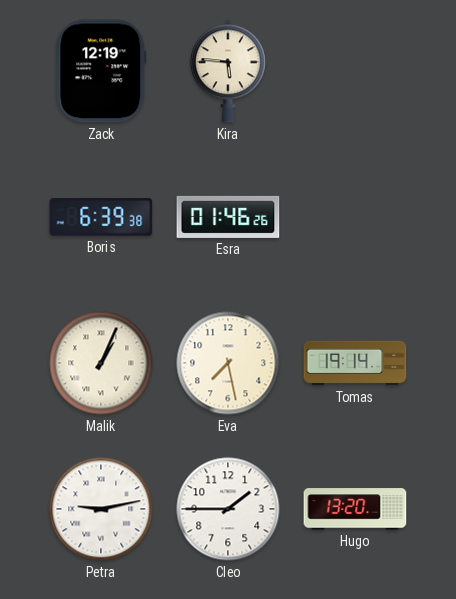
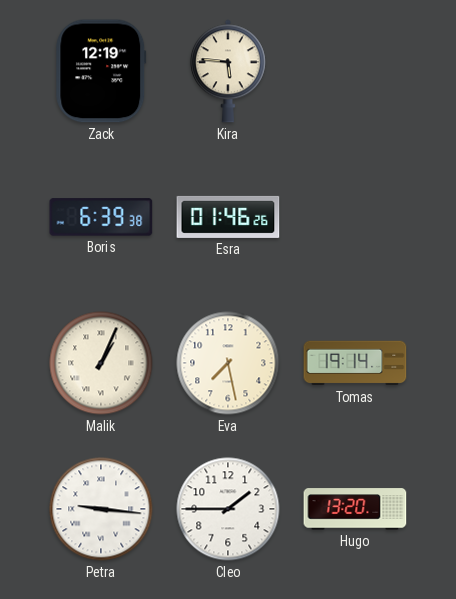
Petra: 9:13 -> 9:16
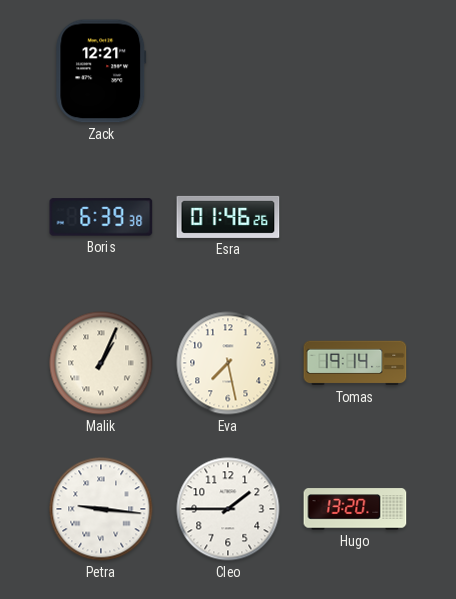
Zack: 12:19 -> 12:21
Kira: 5:46 -> none
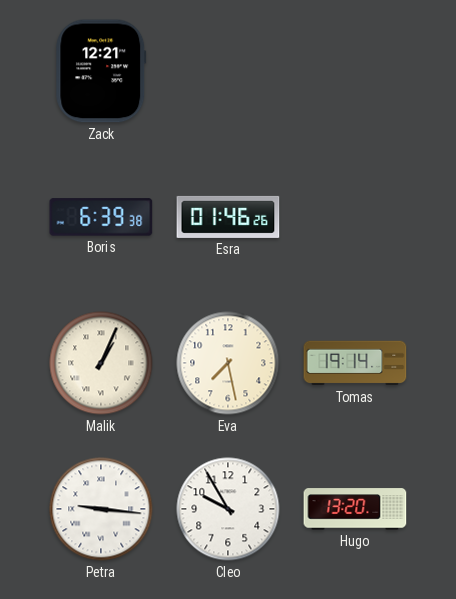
Cleo: 1:45 -> 9:55
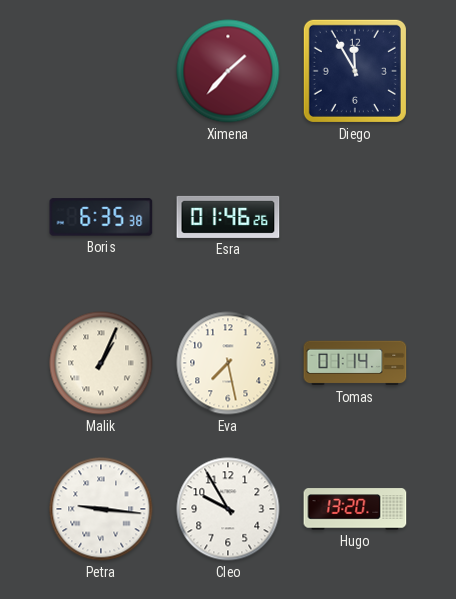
Zack: 12:21 -> none
Ximena: none -> 1:37
Diego: none -> 11:55
Boris: 6:39 -> 6:35
Tomas: 19:14 -> 01:14
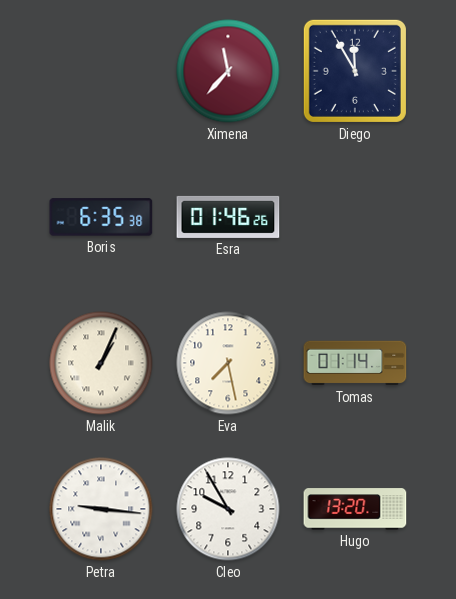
Ximena: 1:37 -> 11:37
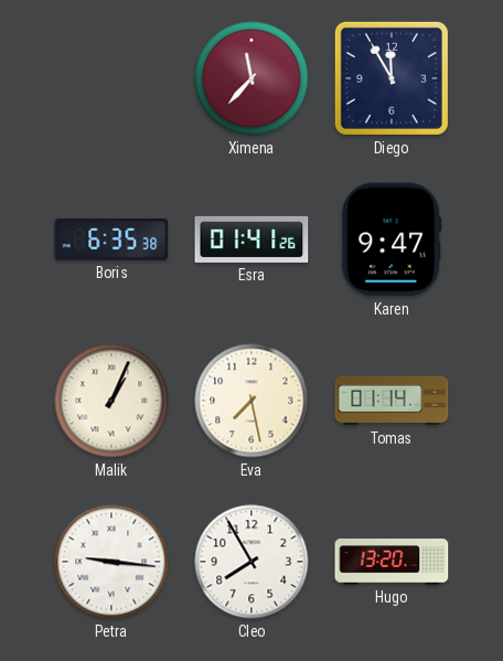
Esra: 01:46 -> 01:41
Karen: none -> 9:47
Cleo: 9:55 -> 7:55
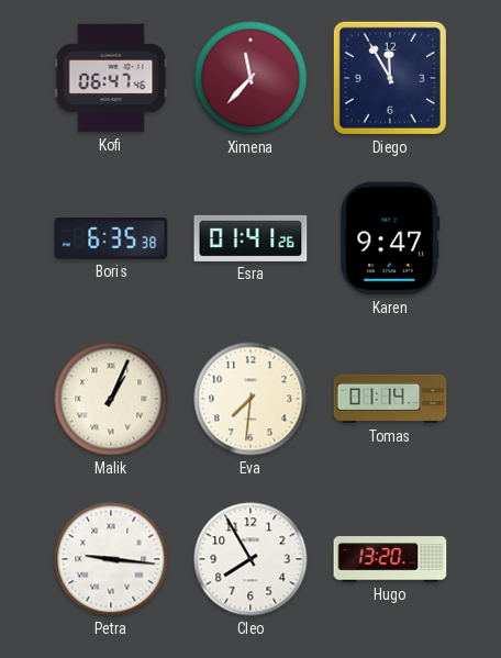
Kofi: none -> 06:47
Eva: 7:28 -> 7:31
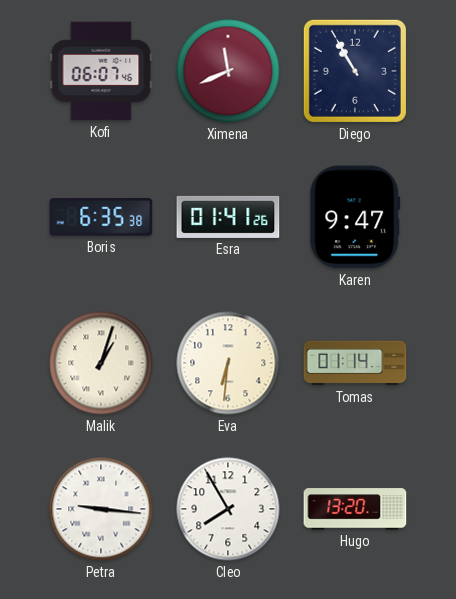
Kofi: 06:47 -> 06:07
Ximena: 11:37 -> 11:41
Diego: 11:55 -> 10:55
Malik: 1:04 -> 1:03
Eva: 7:31 -> 6:31
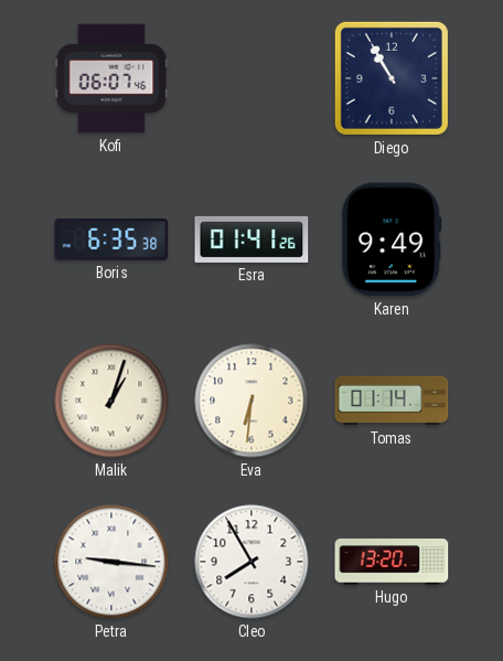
Ximena: 11:41 -> none
Karen: 9:47 -> 9:49
